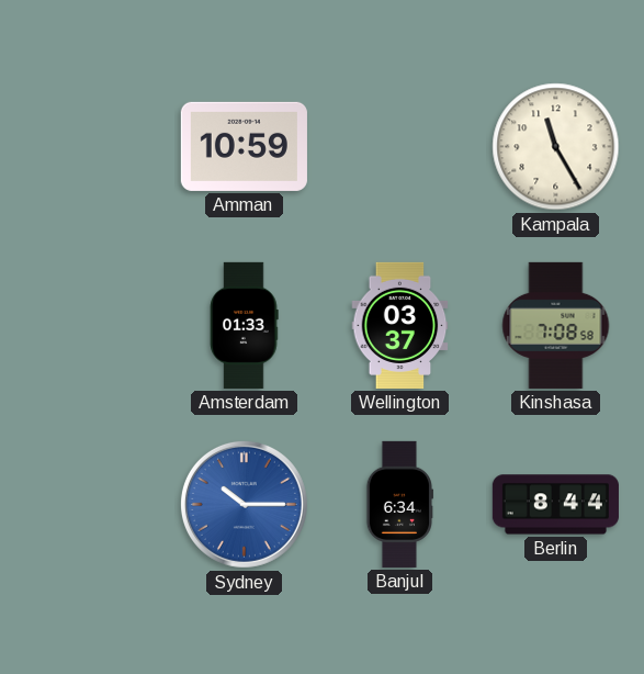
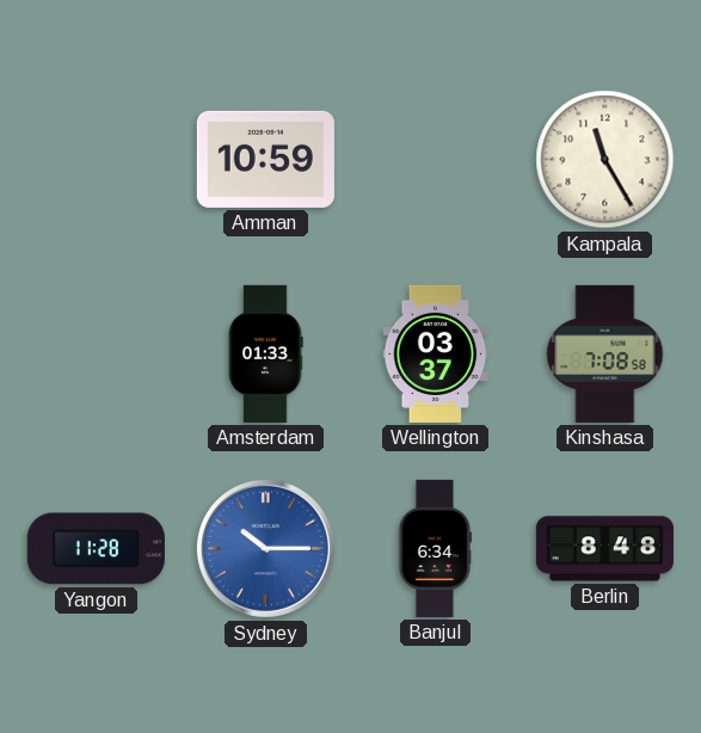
Yangon: none -> 11:28
Berlin: 8:44 -> 8:48
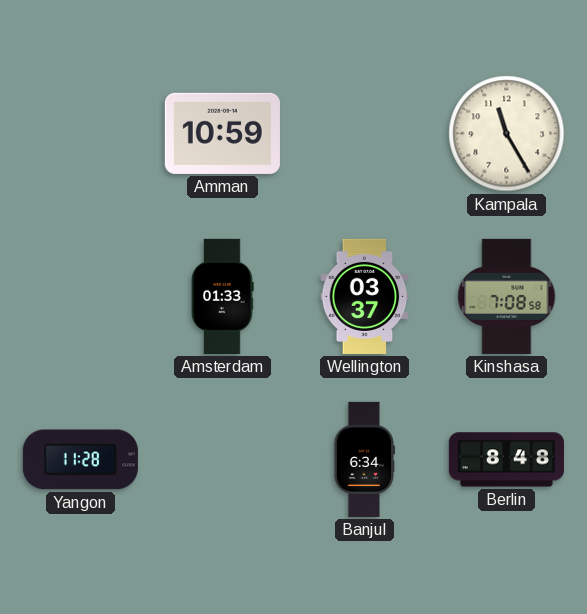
Sydney: 10:15 -> none
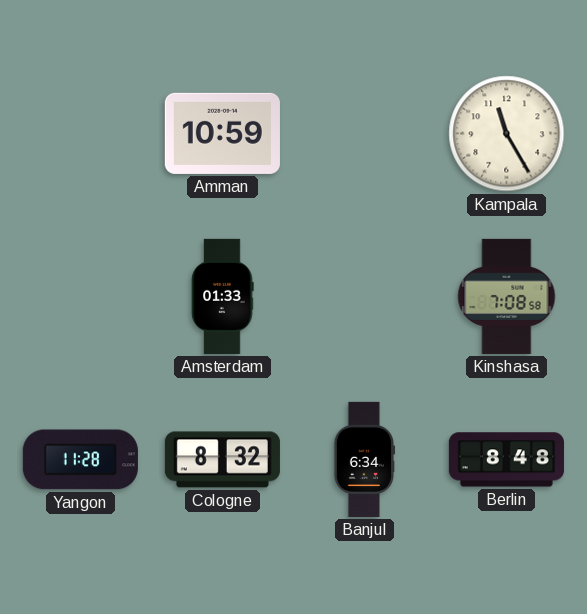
Wellington: 03:37 -> none
Cologne: none -> 8:32
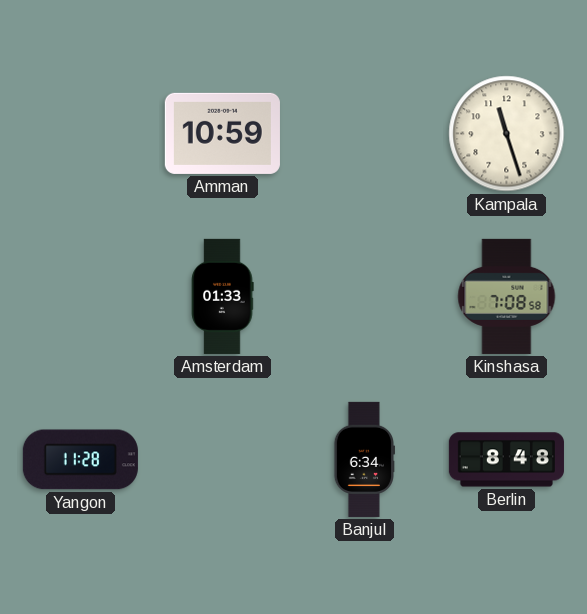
Kampala: 11:25 -> 11:27
Cologne: 8:32 -> none
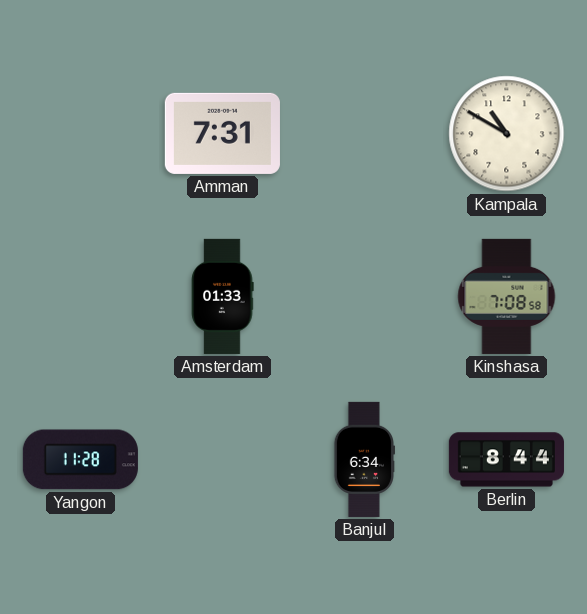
Amman: 10:59 -> 7:31
Kampala: 11:27 -> 10:50
Berlin: 8:48 -> 8:44
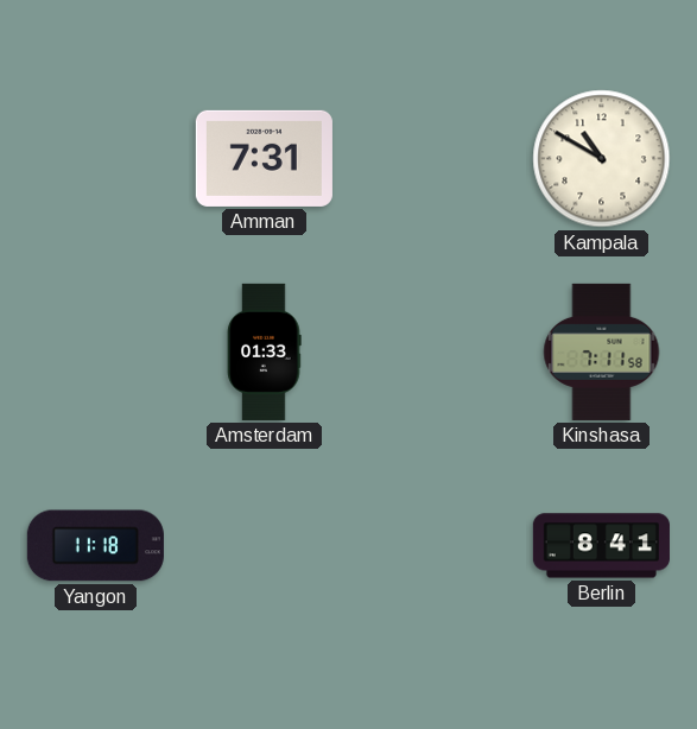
Kinshasa: 7:08 -> 7:11
Yangon: 11:28 -> 11:18
Banjul: 6:34 -> none
Berlin: 8:44 -> 8:41
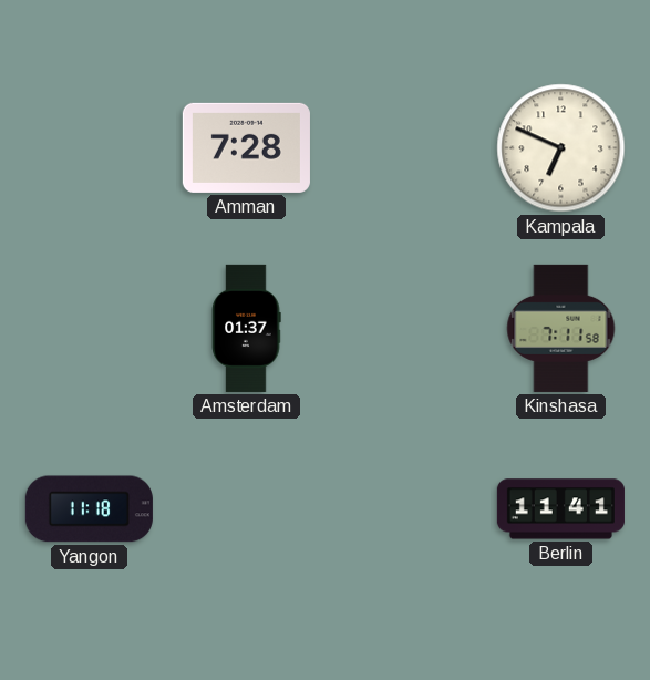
Amman: 7:31 -> 7:28
Kampala: 10:50 -> 6:49
Amsterdam: 01:33 -> 01:37
Berlin: 8:41 -> 11:41
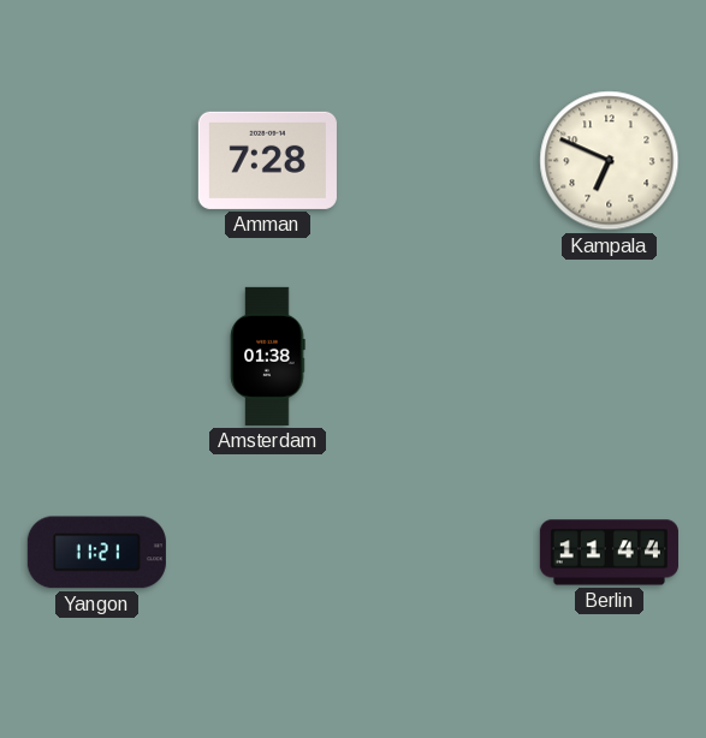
Amsterdam: 01:37 -> 01:38
Kinshasa: 7:11 -> none
Yangon: 11:18 -> 11:21
Berlin: 11:41 -> 11:44
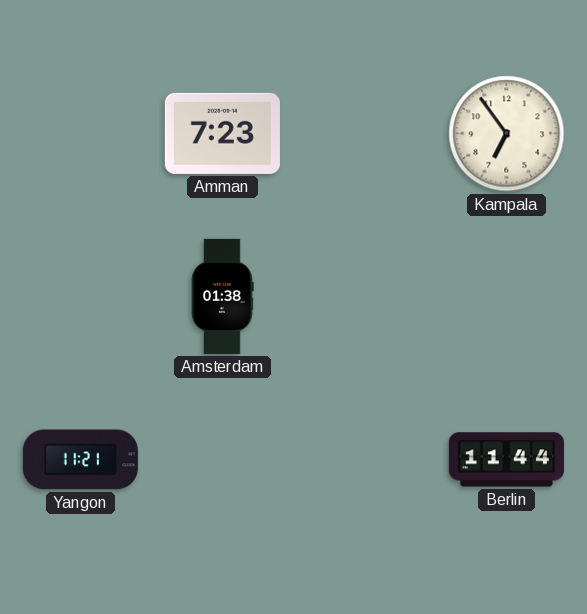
Amman: 7:28 -> 7:23
Kampala: 6:49 -> 6:54
